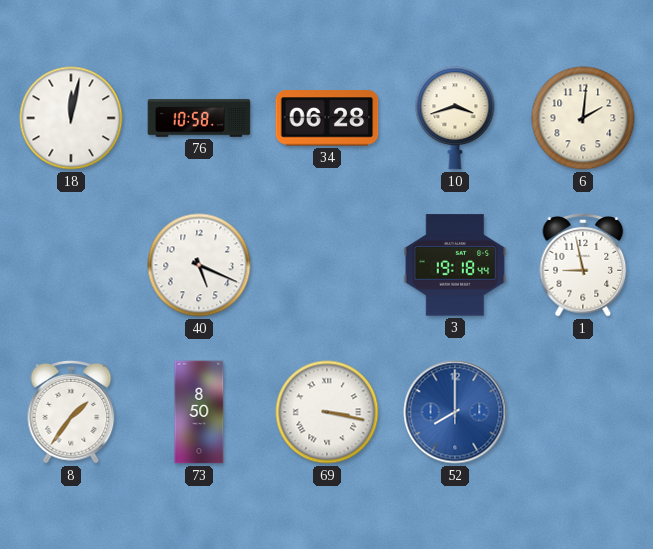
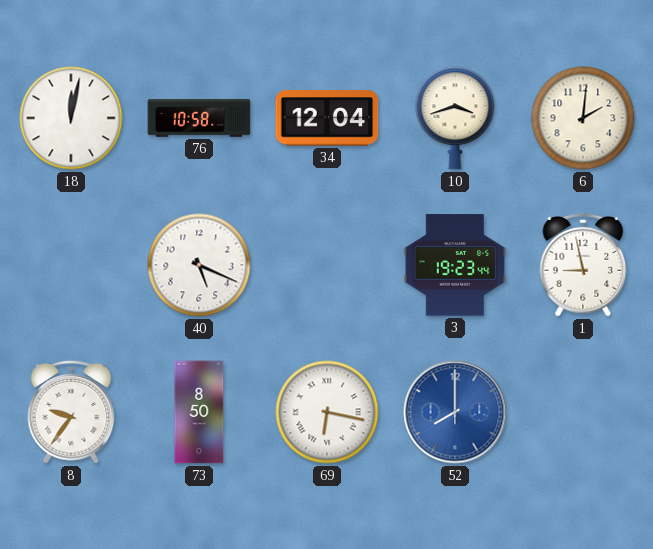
34: 06:28 -> 12:04
3: 19:18 -> 19:23
8: 1:36 -> 9:36
69: 3:17 -> 6:17
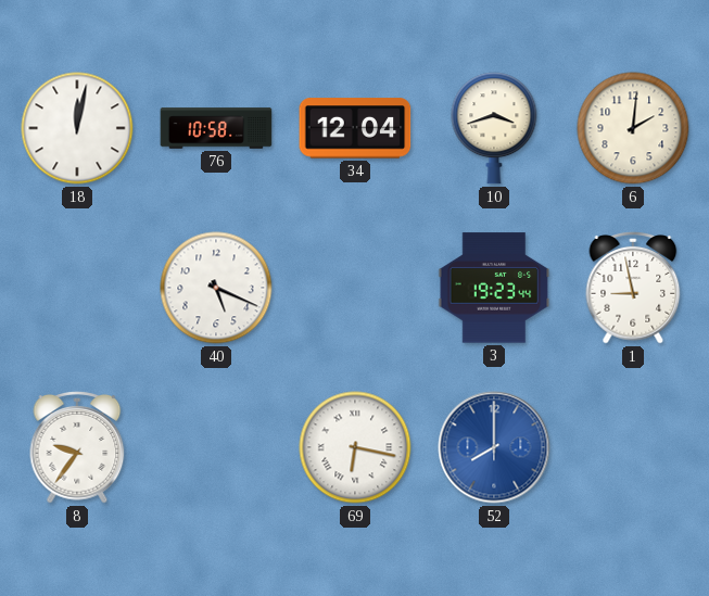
73: 8:50 -> none
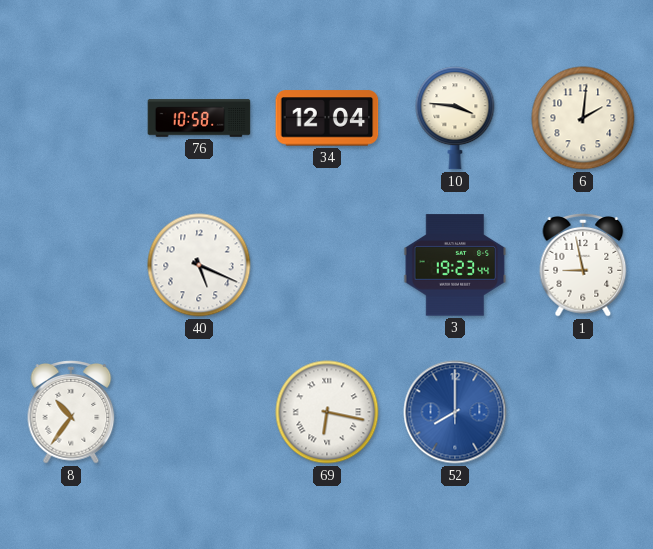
18: 12:02 -> none
10: 3:42 -> 3:46
8: 9:36 -> 10:36
